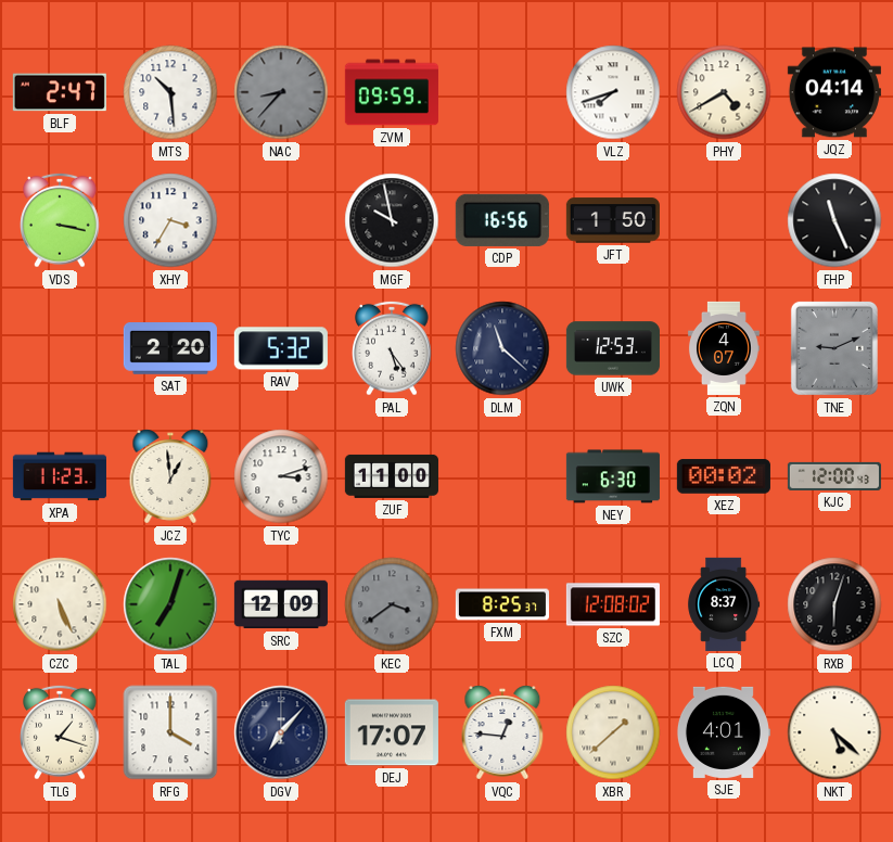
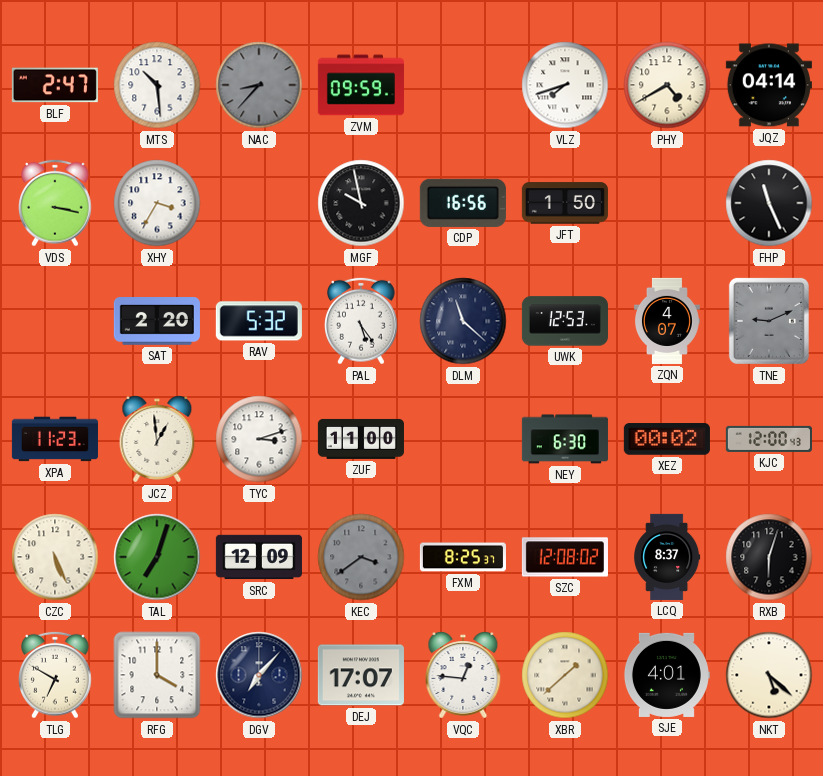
TLG: 1:18 -> 6:50
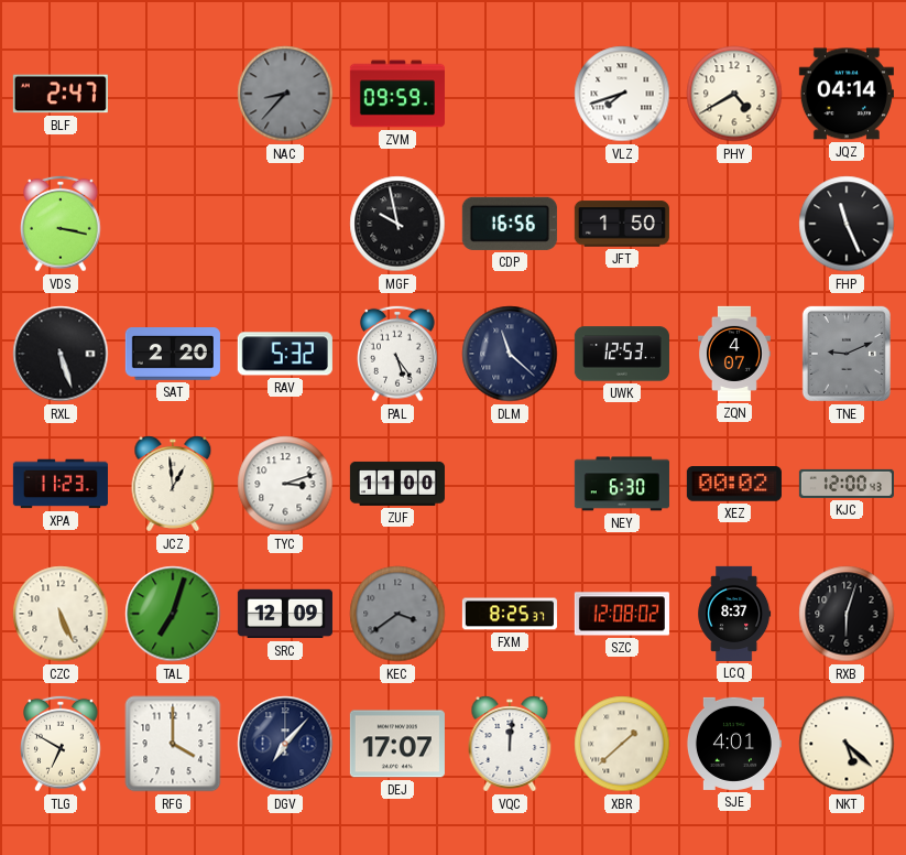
MTS: 10:29 -> none
XHY: 3:35 -> none
RXL: none -> 5:27
VQC: 12:46 -> 12:01
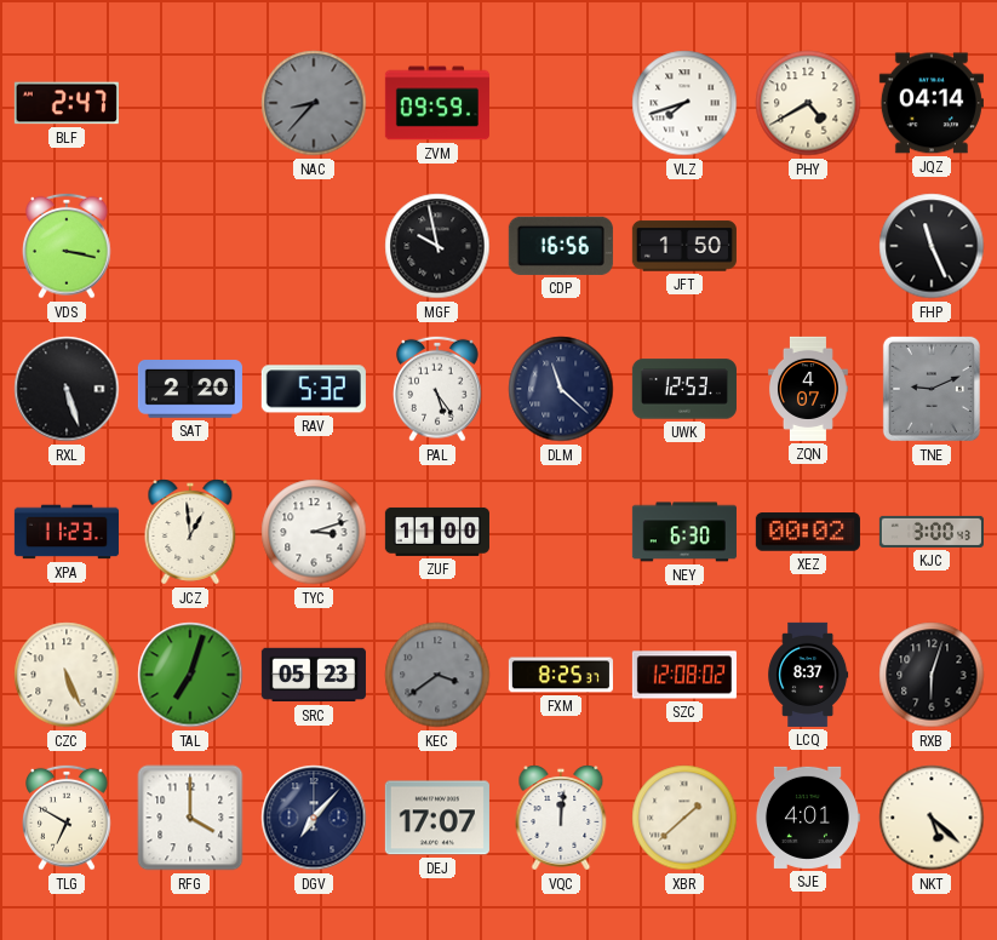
KJC: 12:00 -> 3:00
SRC: 12:09 -> 05:23
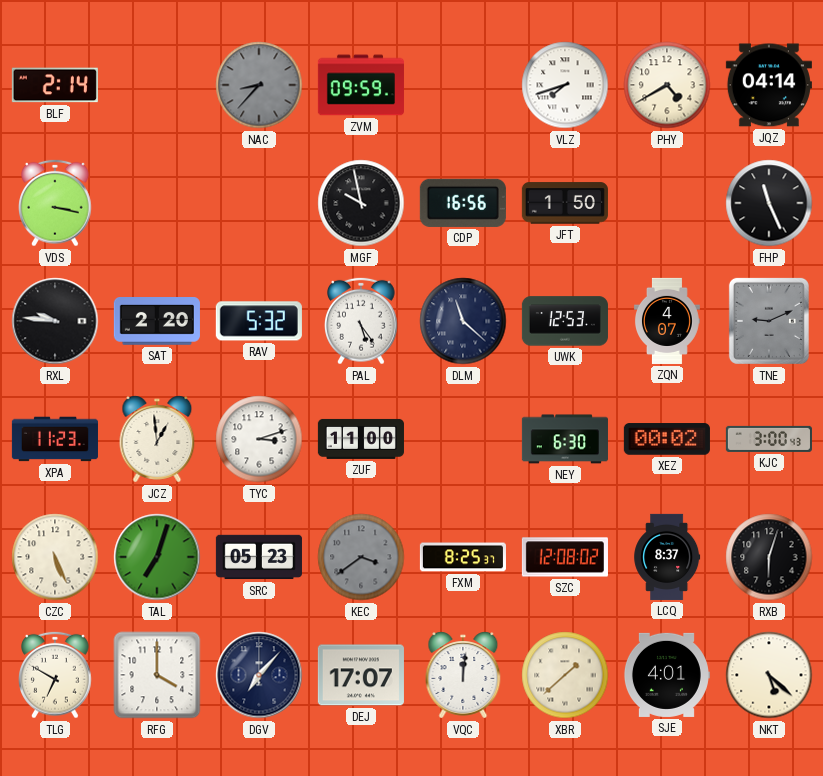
BLF: 2:47 -> 2:14
RXL: 5:27 -> 9:46
